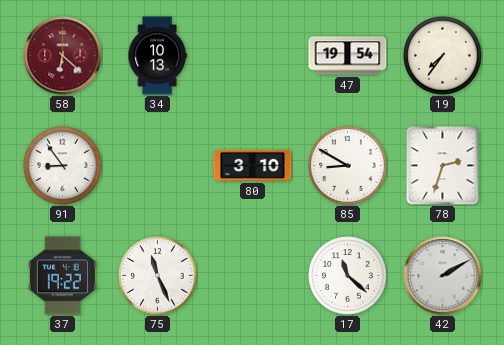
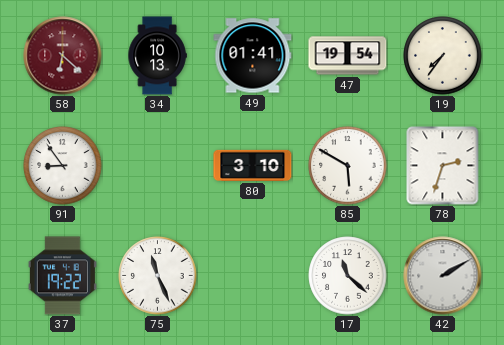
49: none -> 01:41
85: 8:50 -> 5:50
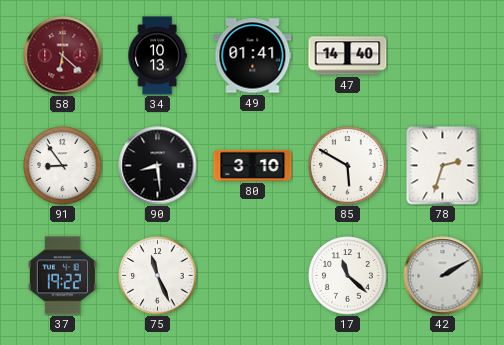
47: 19:54 -> 14:40
19: 7:36 -> none
90: none -> 8:29
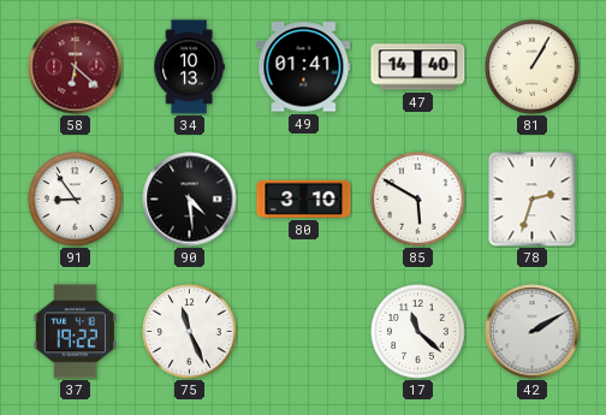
81: none -> 1:05
90: 8:29 -> 4:29
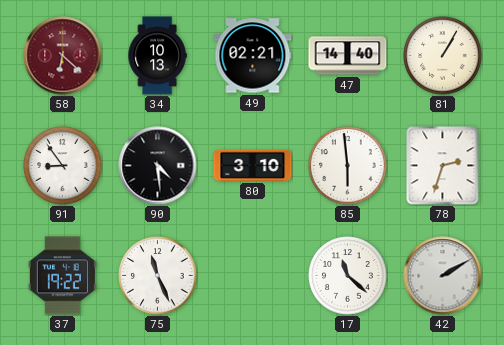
49: 01:41 -> 02:21
85: 5:50 -> 5:59
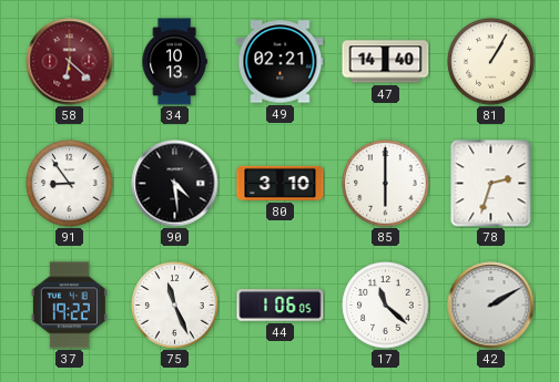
85: 5:59 -> 6:00
44: none -> 1:06
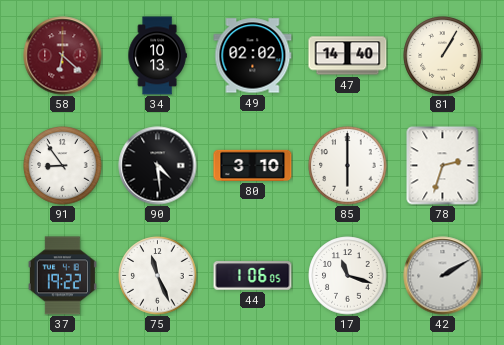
49: 02:21 -> 02:02
17: 11:22 -> 11:18
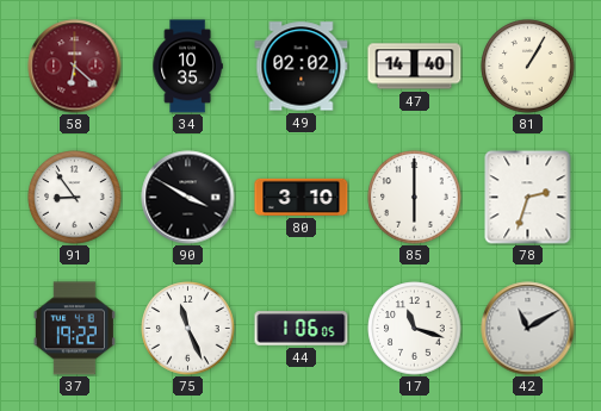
34: 10:13 -> 10:35
90: 4:29 -> 3:50
42: 2:10 -> 11:10
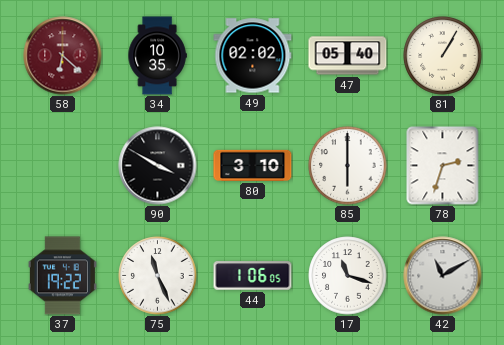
47: 14:40 -> 05:40
91: 8:54 -> none
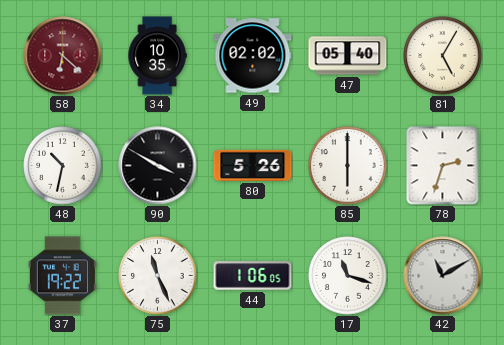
81: 1:05 -> 5:05
48: none -> 10:32
80: 3:10 -> 5:26
